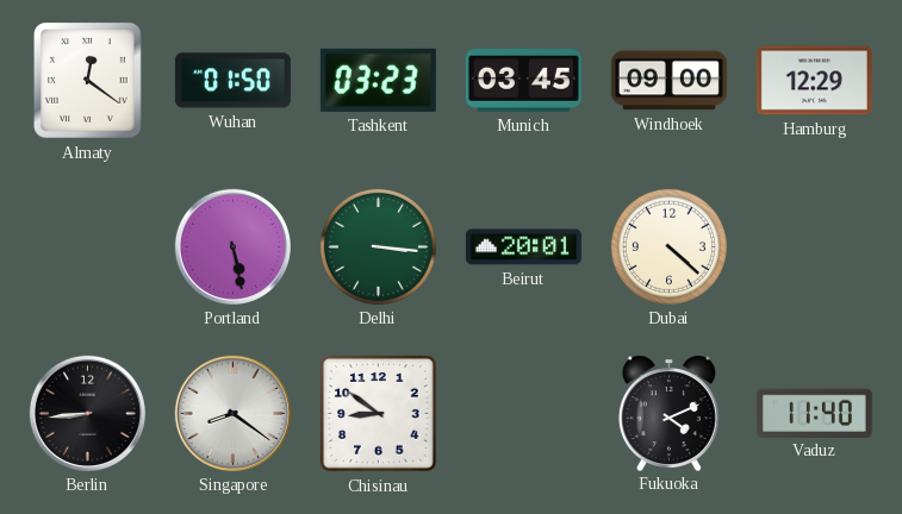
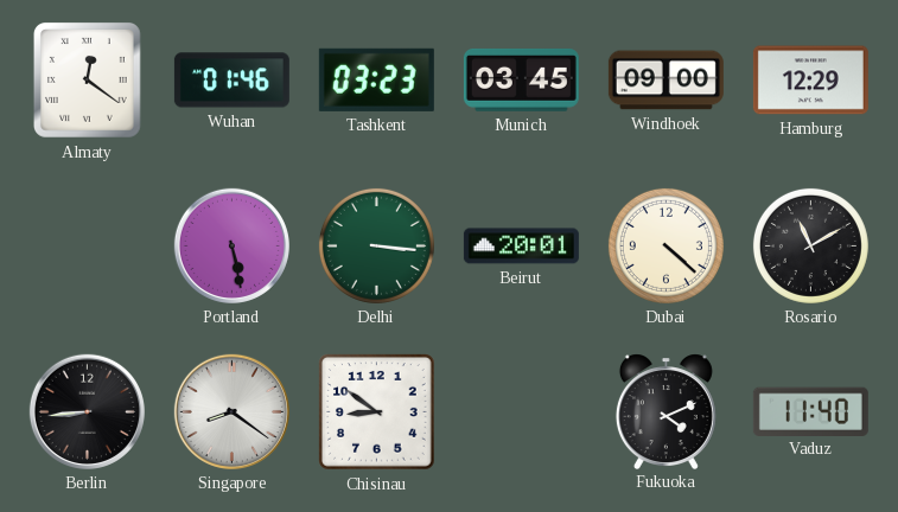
Wuhan: 01:50 -> 01:46
Rosario: none -> 11:10
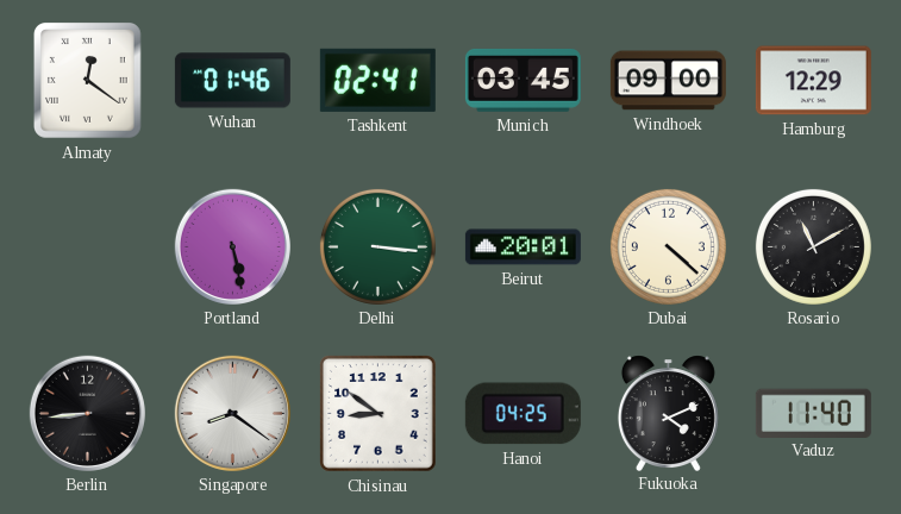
Tashkent: 03:23 -> 02:41
Hanoi: none -> 04:25
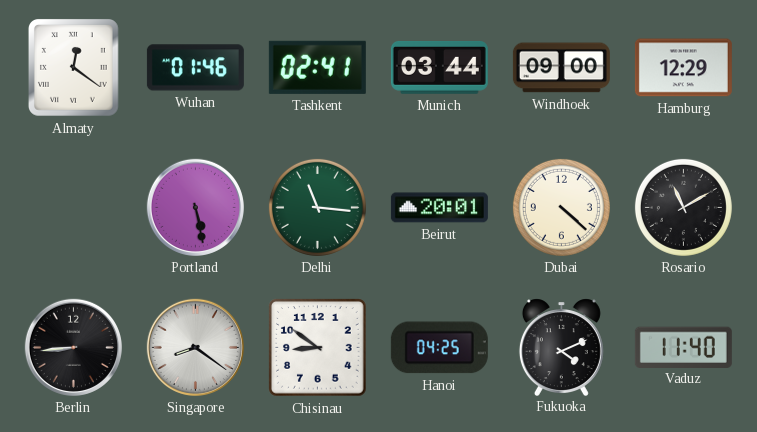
Munich: 03:45 -> 03:44
Delhi: 3:16 -> 11:16
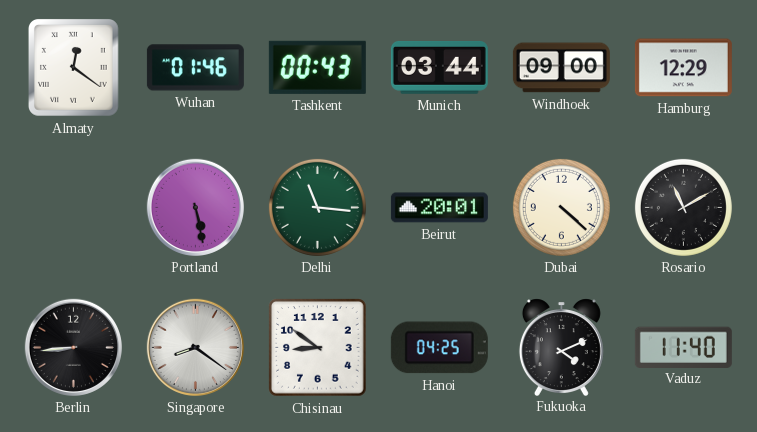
Tashkent: 02:41 -> 00:43
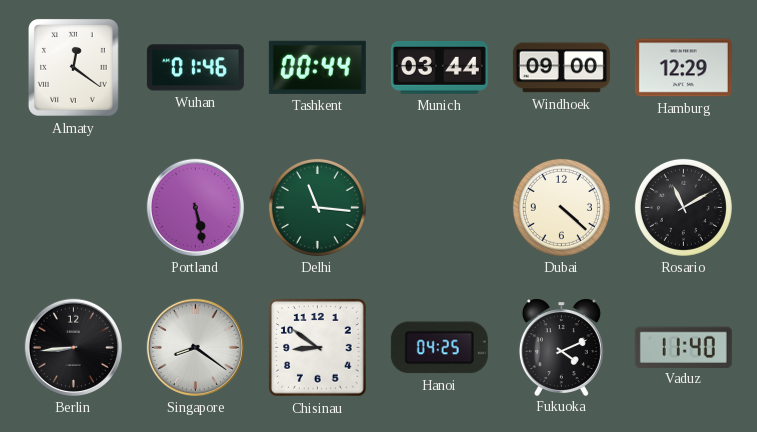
Tashkent: 00:43 -> 00:44
Beirut: 20:01 -> none
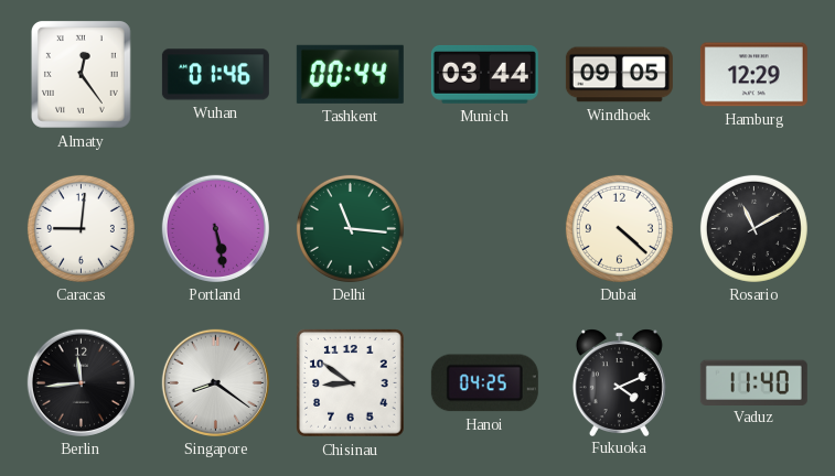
Almaty: 12:21 -> 12:24
Windhoek: 09:00 -> 09:05
Caracas: none -> 9:01
Berlin: 8:44 -> 11:44
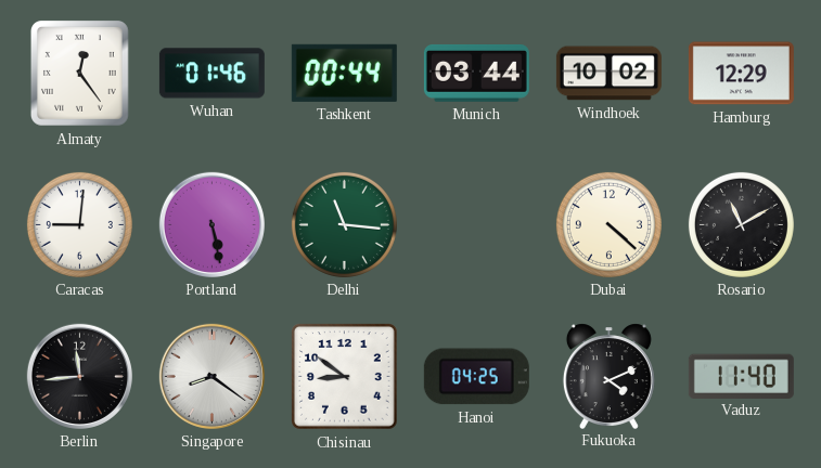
Windhoek: 09:05 -> 10:02
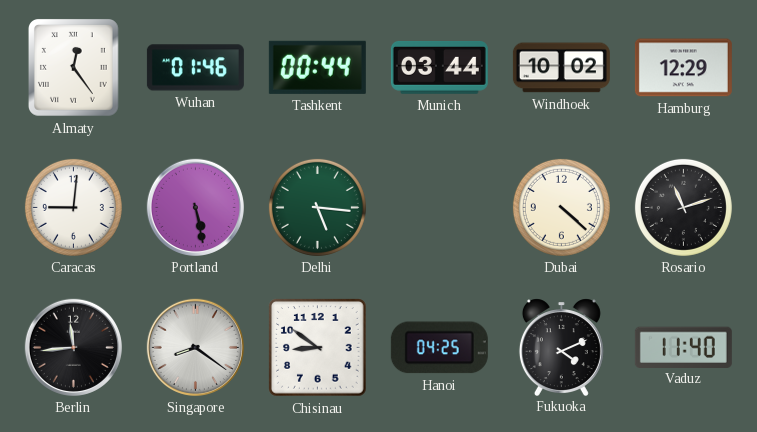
Delhi: 11:16 -> 5:16
Rosario: 11:10 -> 11:12
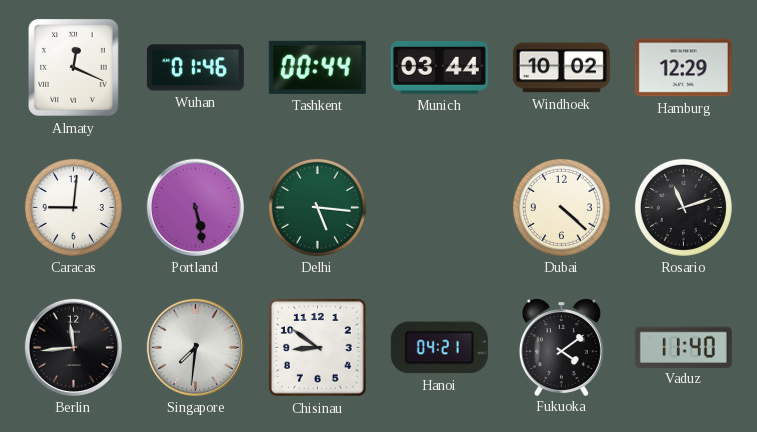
Almaty: 12:24 -> 12:19
Singapore: 8:21 -> 7:31
Hanoi: 04:25 -> 04:21
Fukuoka: 4:11 -> 4:09
